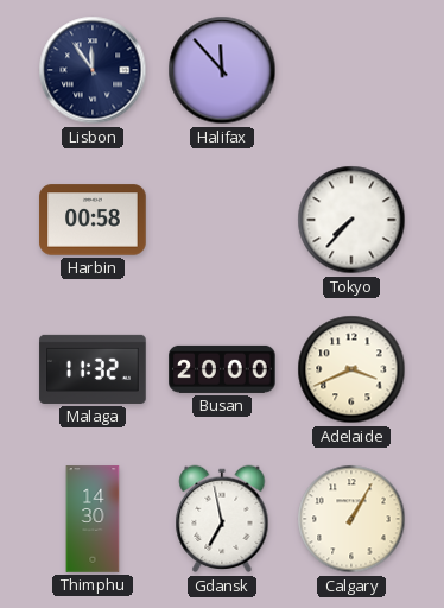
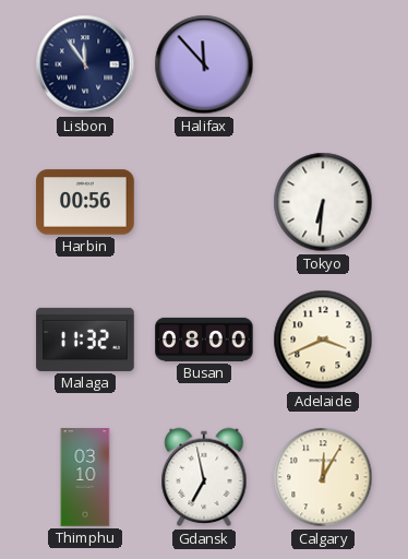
Harbin: 00:58 -> 00:56
Tokyo: 7:37 -> 6:31
Busan: 20:00 -> 08:00
Thimphu: 14:30 -> 03:10
Calgary: 1:05 -> 12:05
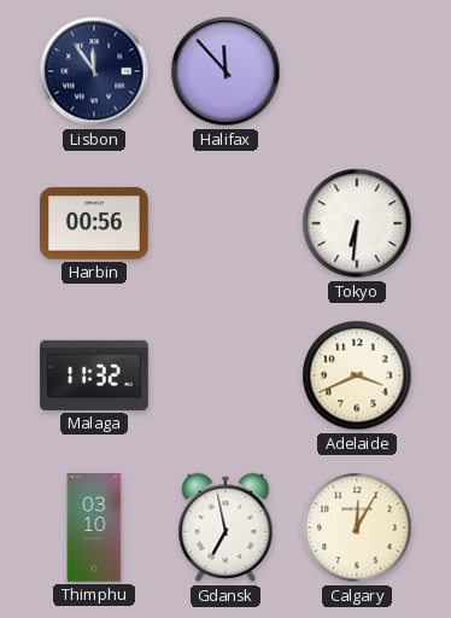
Busan: 08:00 -> none
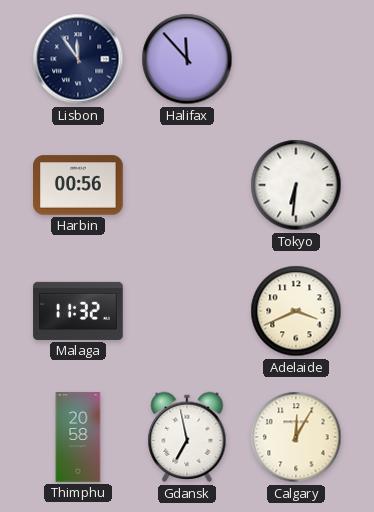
Thimphu: 03:10 -> 20:58
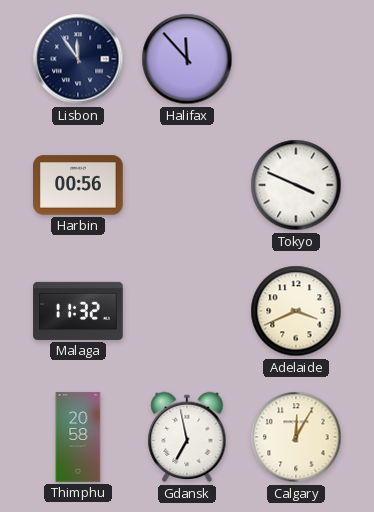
Tokyo: 6:31 -> 3:49
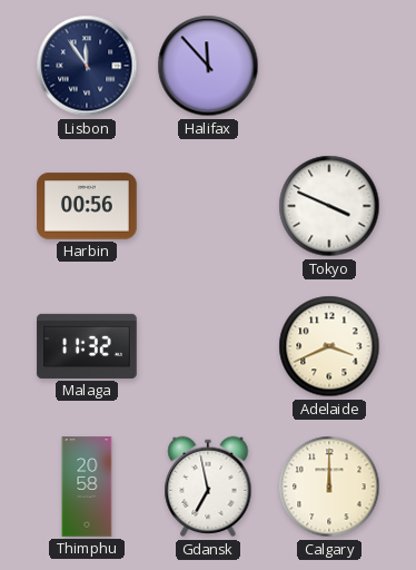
Calgary: 12:05 -> 12:00
